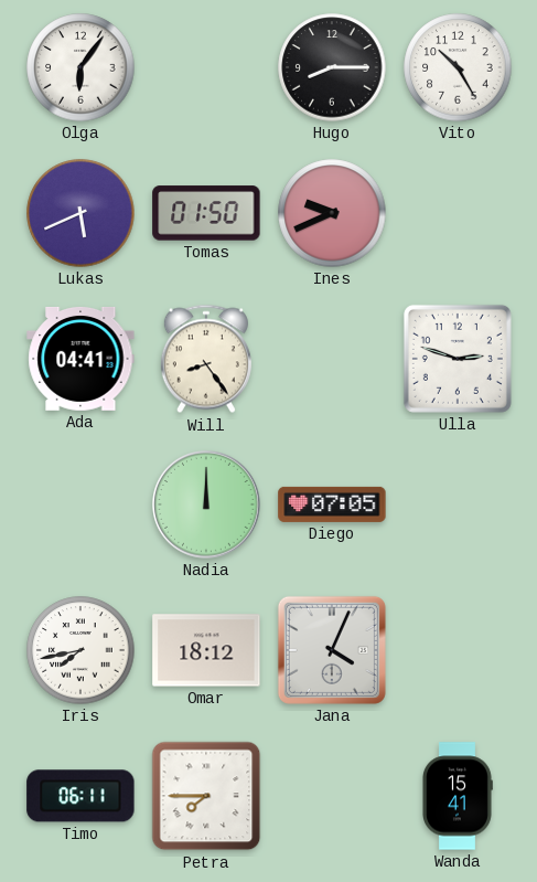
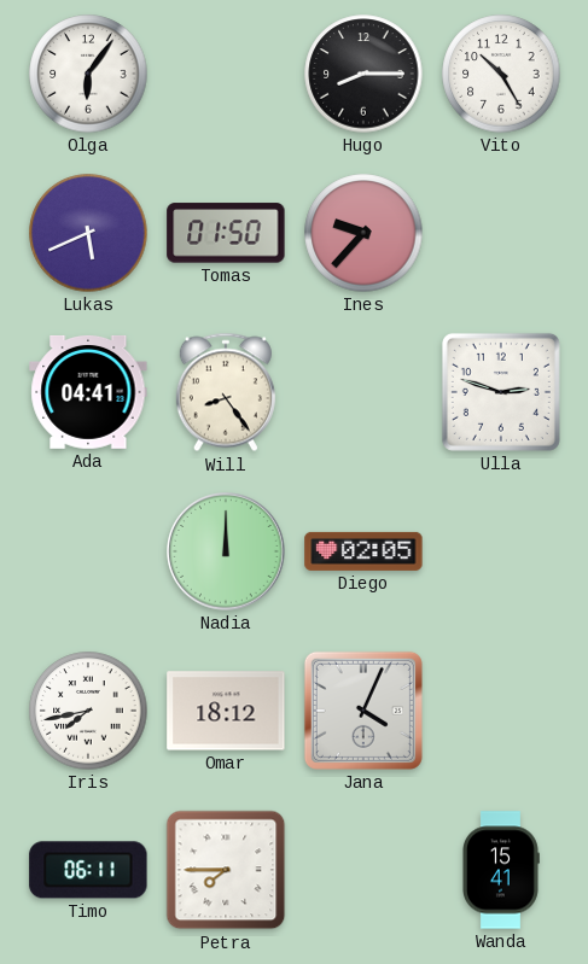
Ines: 9:41 -> 9:37
Diego: 07:05 -> 02:05
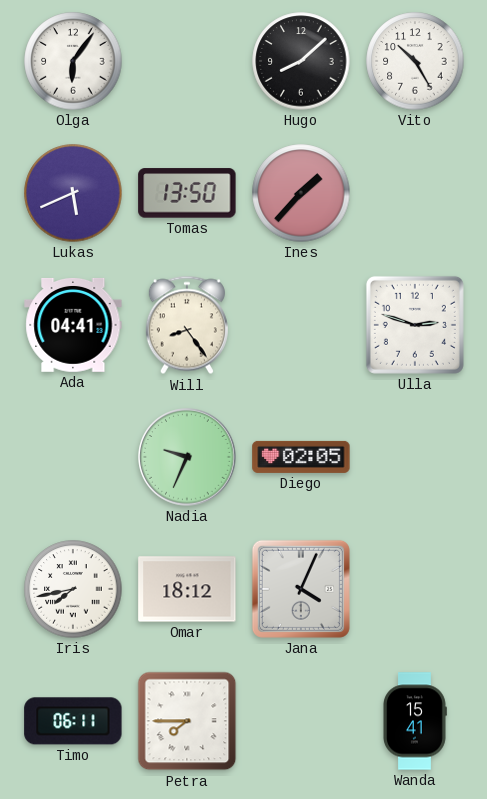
Hugo: 8:15 -> 8:08
Tomas: 01:50 -> 13:50
Ines: 9:37 -> 1:37
Nadia: 12:00 -> 9:34
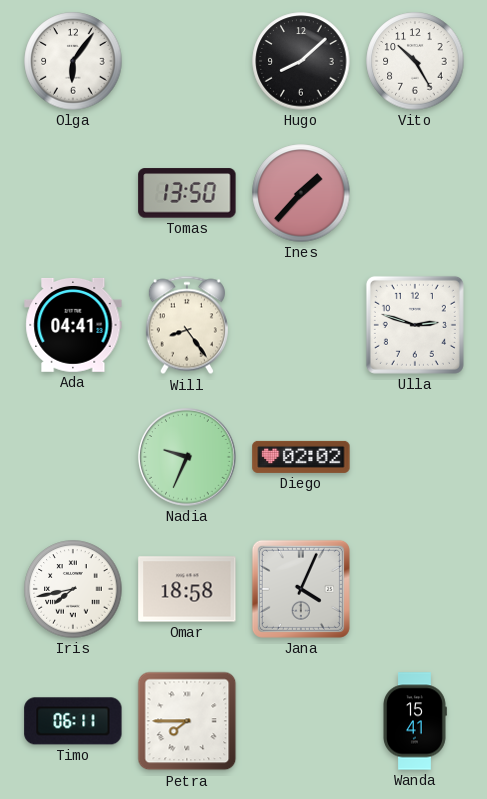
Lukas: 5:41 -> none
Diego: 02:05 -> 02:02
Omar: 18:12 -> 18:58
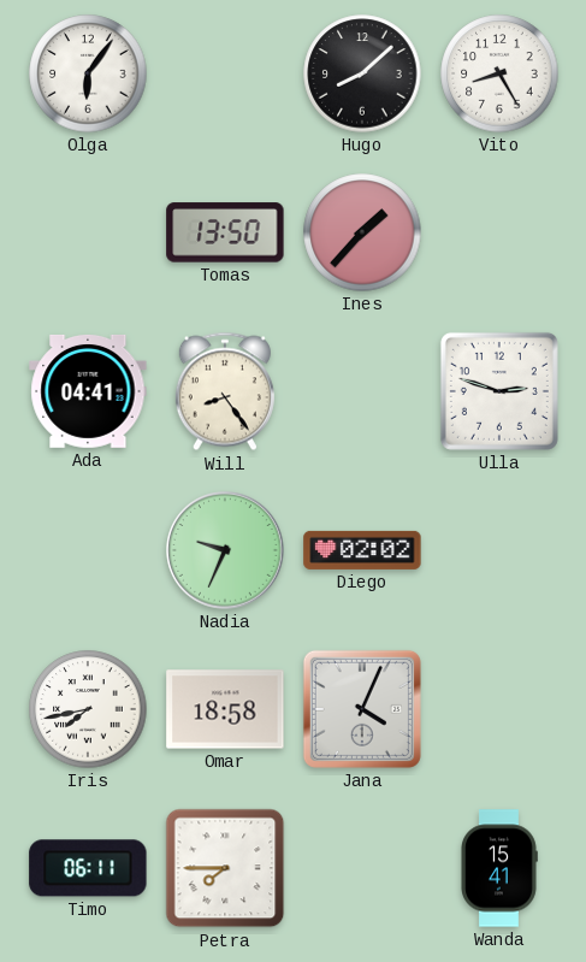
Vito: 10:25 -> 8:25
